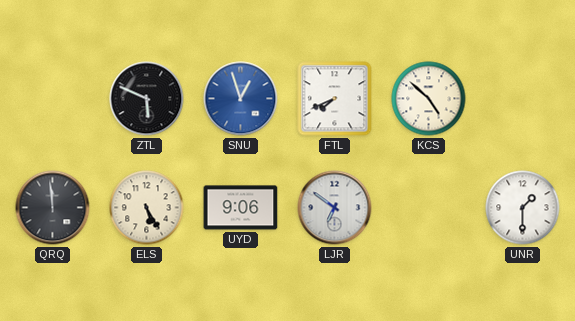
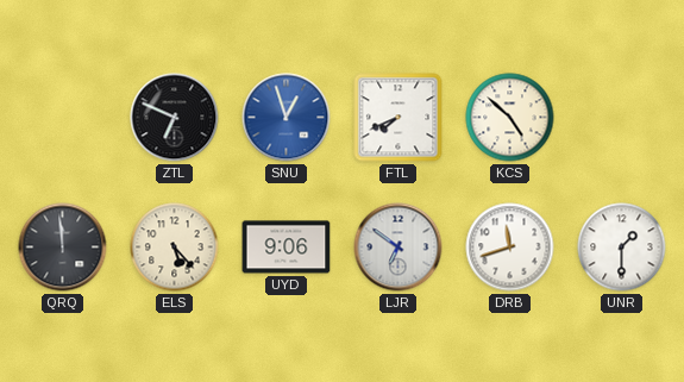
ZTL: 5:49 -> 6:49
ELS: 5:25 -> 5:23
DRB: none -> 11:42
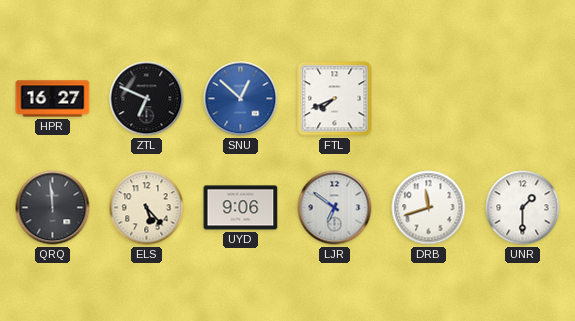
HPR: none -> 16:27
SNU: 12:57 -> 12:52
KCS: 4:52 -> none
